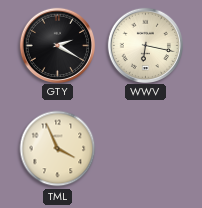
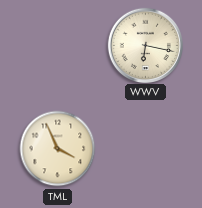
GTY: 2:20 -> none
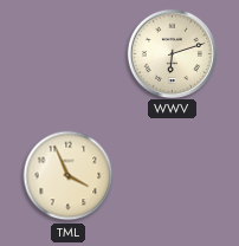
WWV: 6:17 -> 6:12
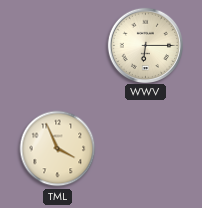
WWV: 6:12 -> 6:15
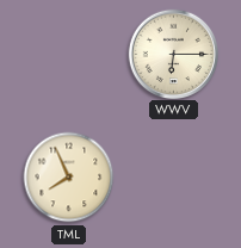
TML: 3:56 -> 7:56
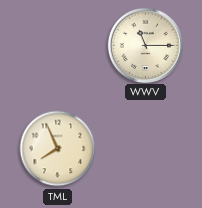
WWV: 6:15 -> 11:15
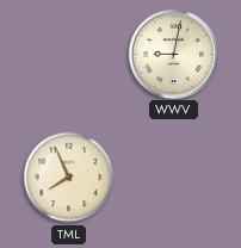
WWV: 11:15 -> 9:02
